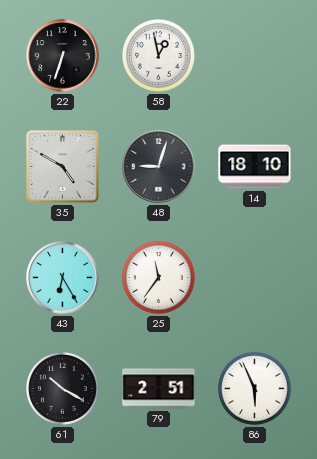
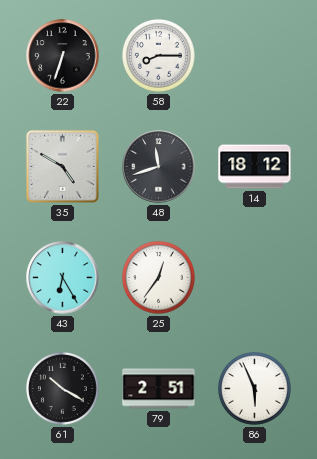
58: 12:58 -> 8:15
48: 9:03 -> 11:42
14: 18:10 -> 18:12
25: 11:36 -> 12:36
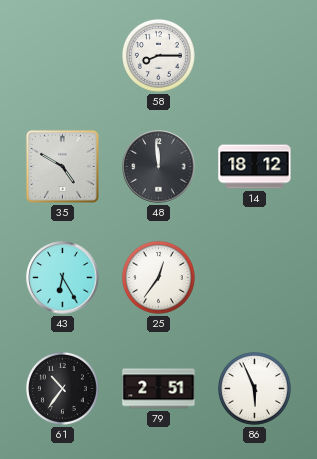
22: 6:33 -> none
48: 11:42 -> 11:59
61: 10:20 -> 10:36
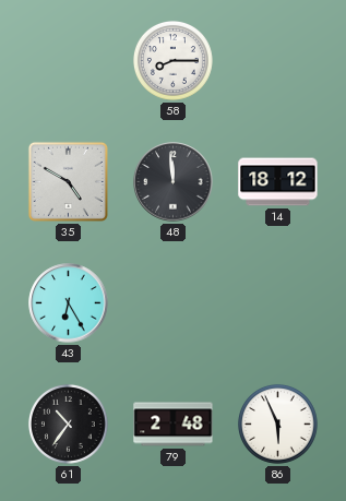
25: 12:36 -> none
79: 2:51 -> 2:48
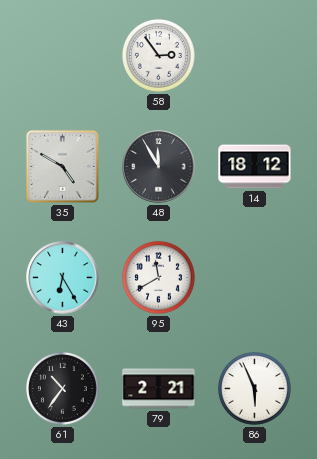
58: 8:15 -> 2:54
48: 11:59 -> 11:55
95: none -> 11:40
79: 2:48 -> 2:21
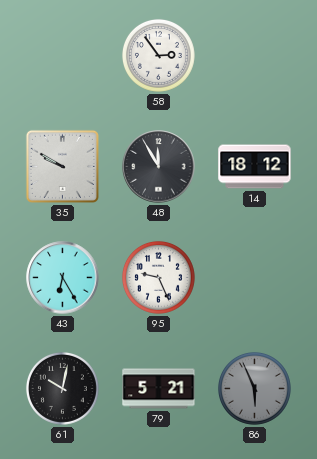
35: 4:50 -> 9:50
95: 11:40 -> 9:26
61: 10:36 -> 10:02
79: 2:21 -> 5:21
86 dial: white -> grey
